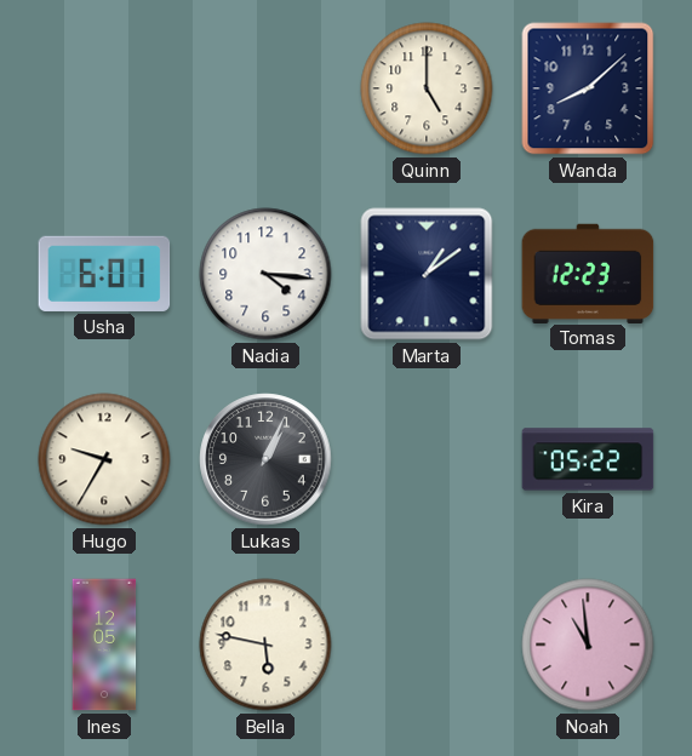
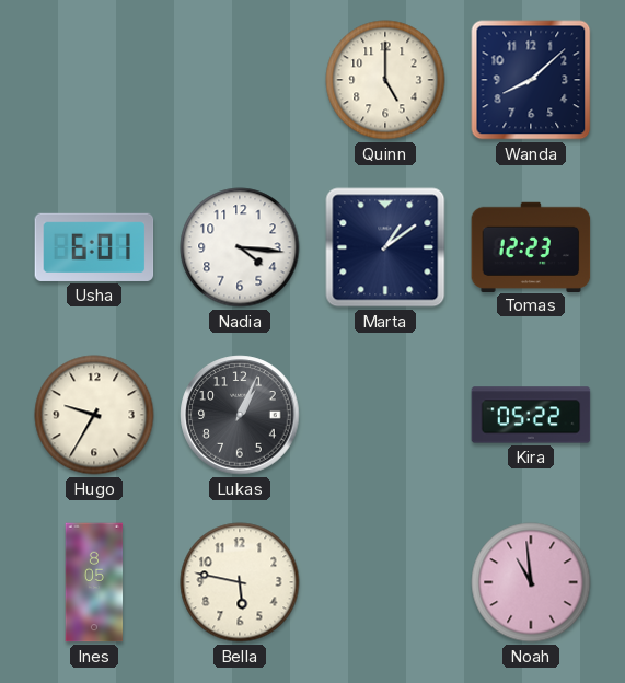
Ines: 12:05 -> 8:05
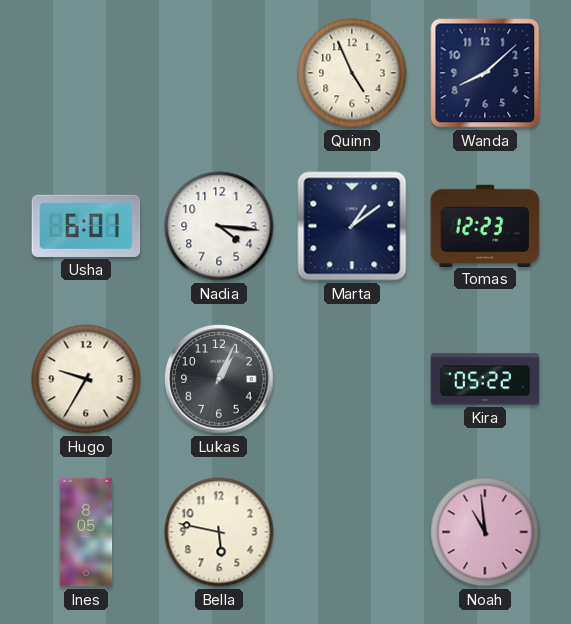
Quinn: 5:00 -> 4:56
